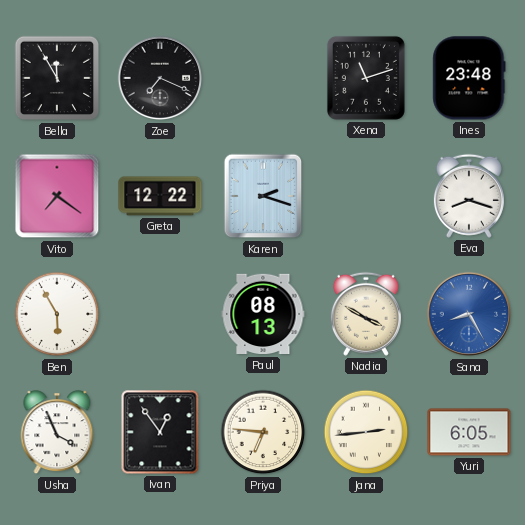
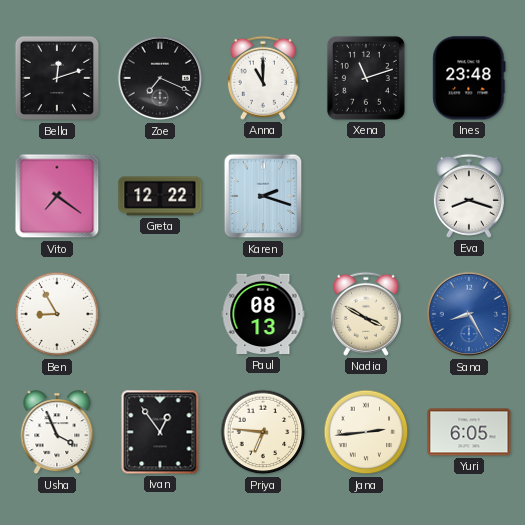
Bella: 11:55 -> 12:12
Anna: none -> 11:00
Ben: 5:55 -> 8:55
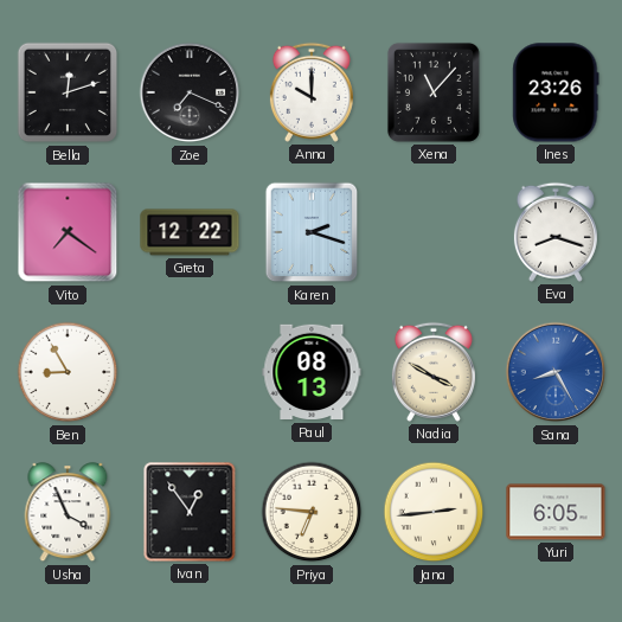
Anna: 11:00 -> 10:00
Xena: 11:12 -> 11:07
Ines: 23:48 -> 23:26
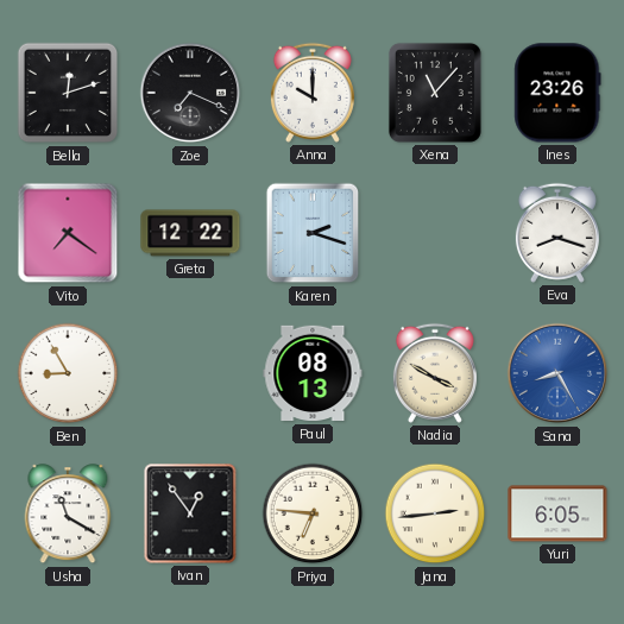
Usha: 3:56 -> 11:20
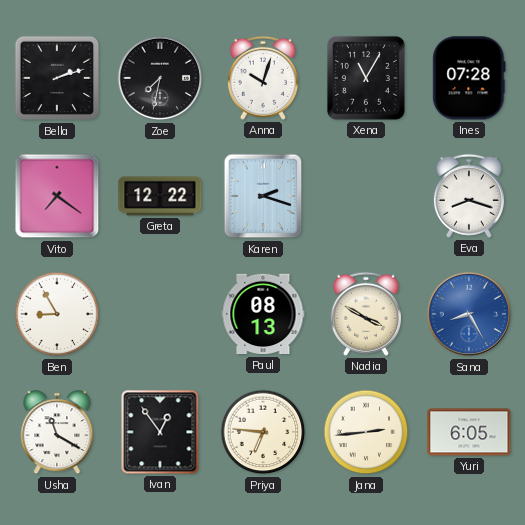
Bella: 12:12 -> 2:12
Zoe: 7:19 -> 7:32
Anna: 10:00 -> 10:03
Xena: 11:07 -> 11:05
Ines: 23:26 -> 07:28
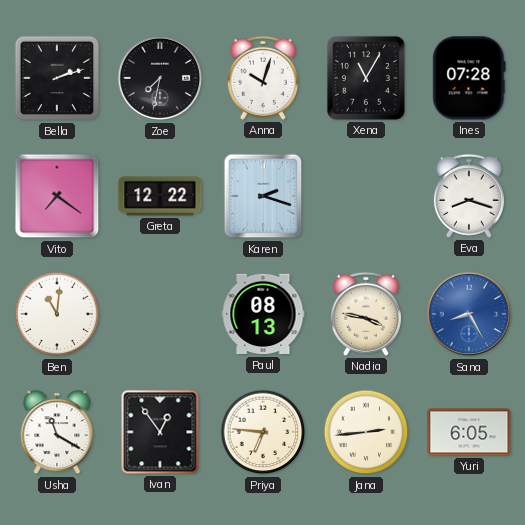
Ben: 8:55 -> 11:01
Nadia: 3:50 -> 3:47
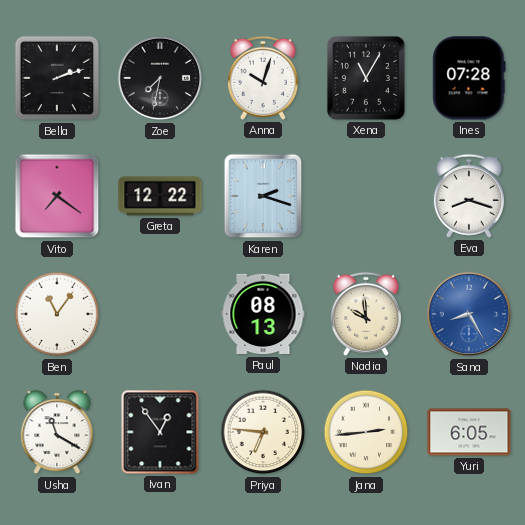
Ben: 11:01 -> 11:06
Nadia: 3:47 -> 9:59
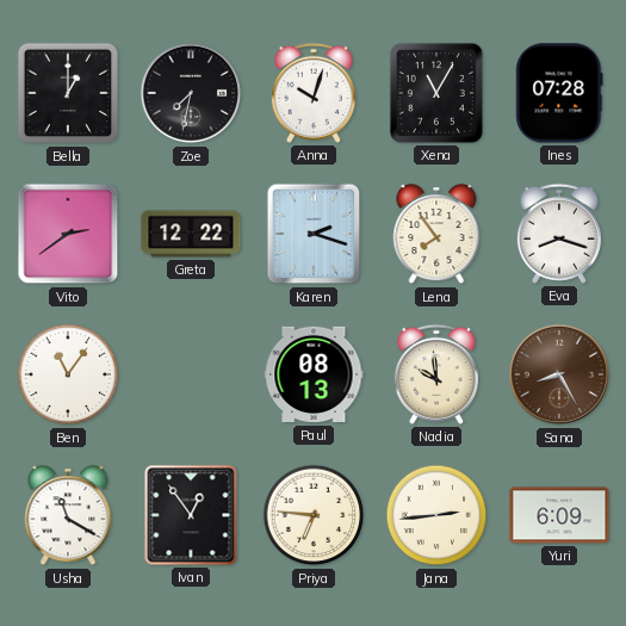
Bella: 2:12 -> 1:00
Vito: 7:21 -> 2:39
Lena: none -> 7:54
Sana dial: blue -> brown
Yuri: 6:05 -> 6:09
